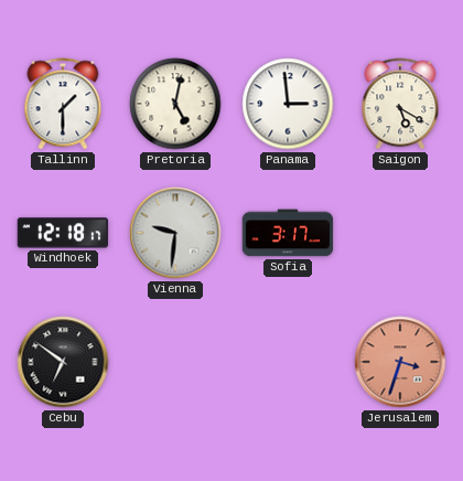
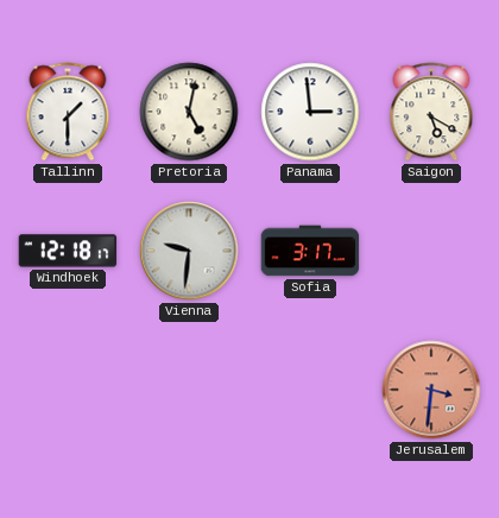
Cebu: 6:51 -> none
Jerusalem: 3:33 -> 3:31
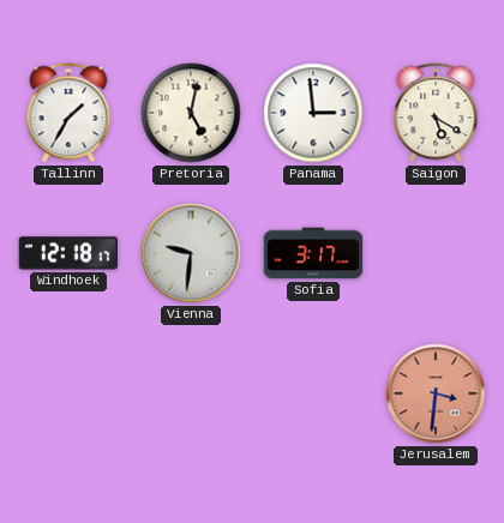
Tallinn: 1:30 -> 1:35
